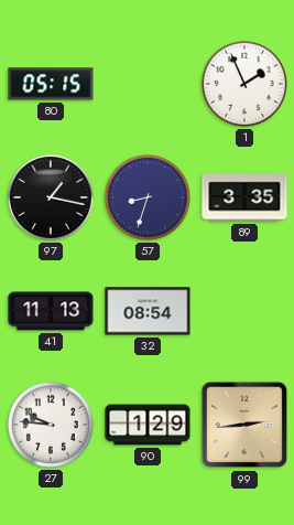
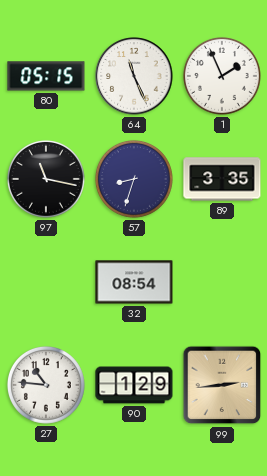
64: none -> 11:26
97: 1:17 -> 11:17
41: 11:13 -> none
27: 9:46 -> 10:46
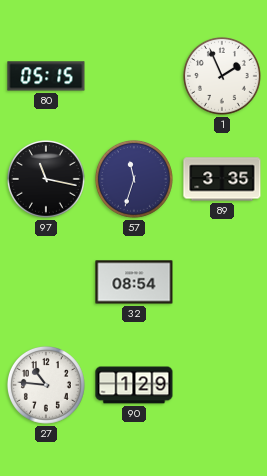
64: 11:26 -> none
57: 8:33 -> 11:33
99: 2:44 -> none
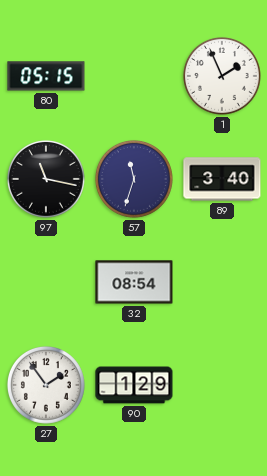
89: 3:35 -> 3:40
27: 10:46 -> 1:54
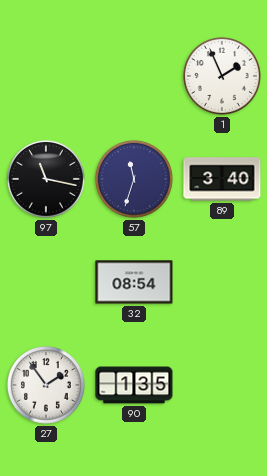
80: 05:15 -> none
90: 1:29 -> 1:35
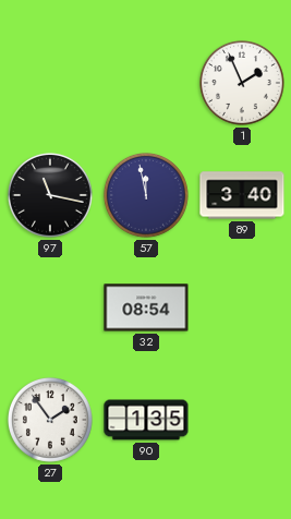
57: 11:33 -> 11:58
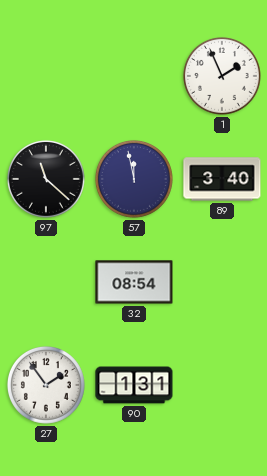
97: 11:17 -> 11:22
90: 1:35 -> 1:31
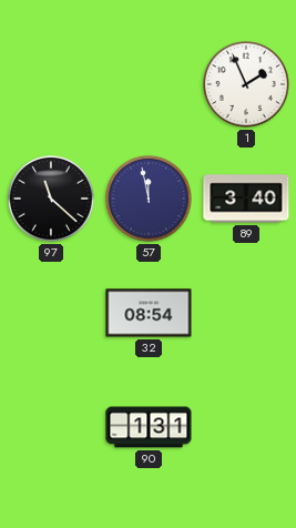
27: 1:54 -> none
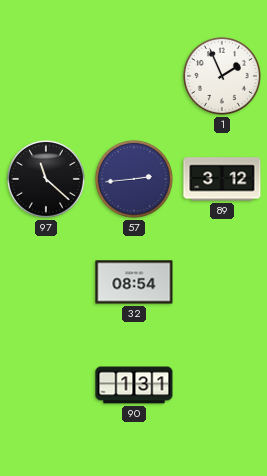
57: 11:58 -> 2:44
89: 3:40 -> 3:12
